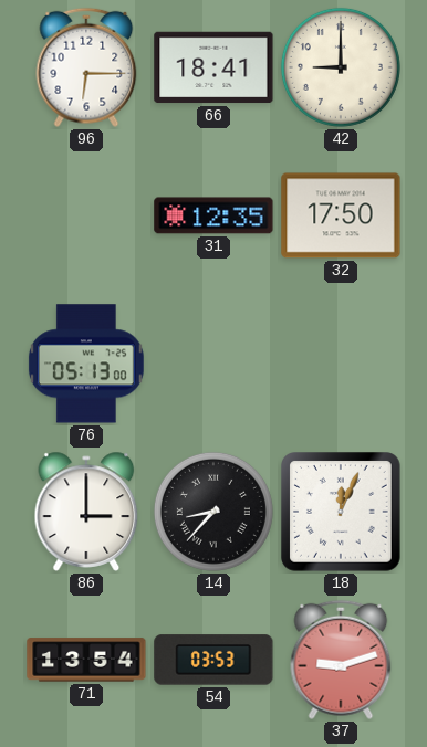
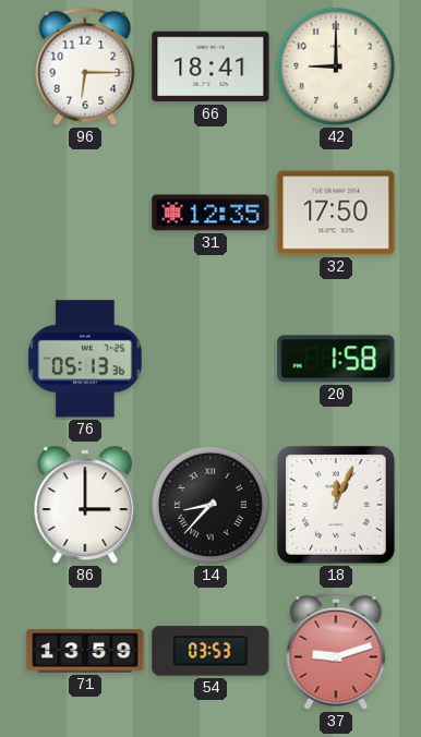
76: 05:13:00 -> 05:13:36
20: none -> 1:58
71: 13:54 -> 13:59
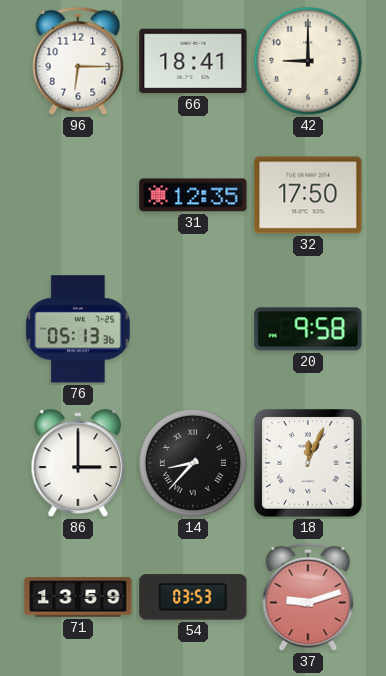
20: 1:58 -> 9:58
